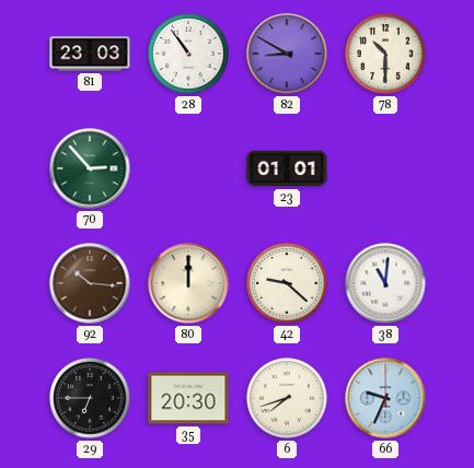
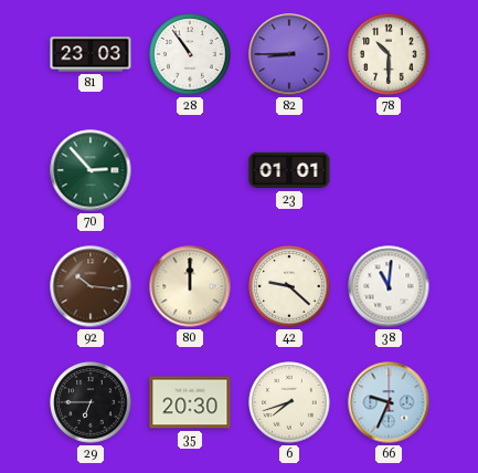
82: 8:50 -> 8:45
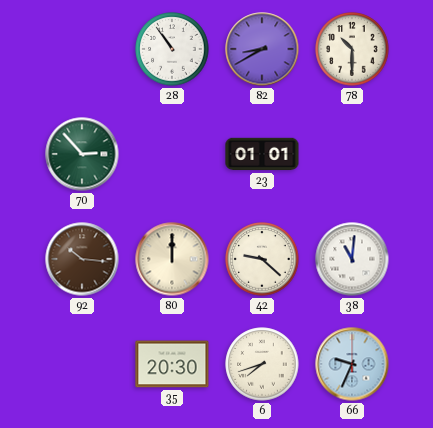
81: 23:03 -> none
82: 8:45 -> 8:40
29: 6:45 -> none
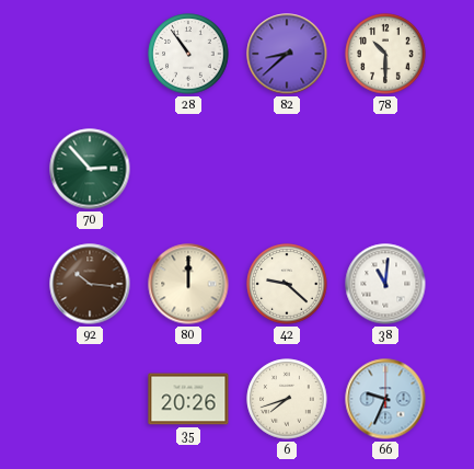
82: 8:40 -> 8:38
23: 01:01 -> none
35: 20:30 -> 20:26
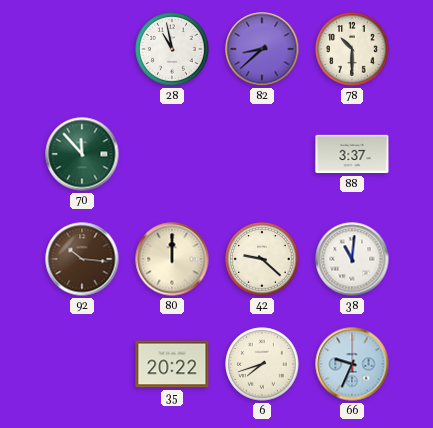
28: 10:54 -> 10:58
70: 2:53 -> 11:53
88: none -> 3:37
35: 20:26 -> 20:22
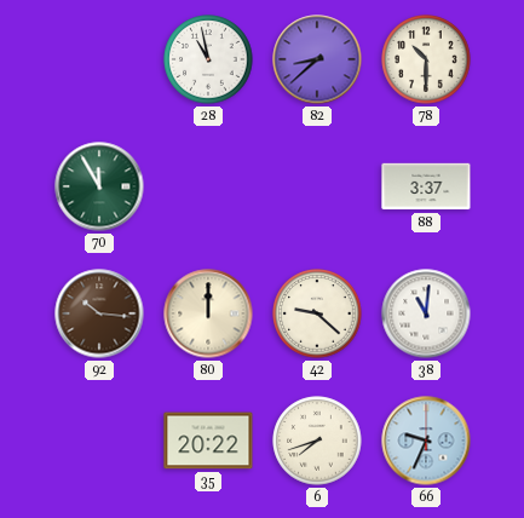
70: 11:53 -> 11:55
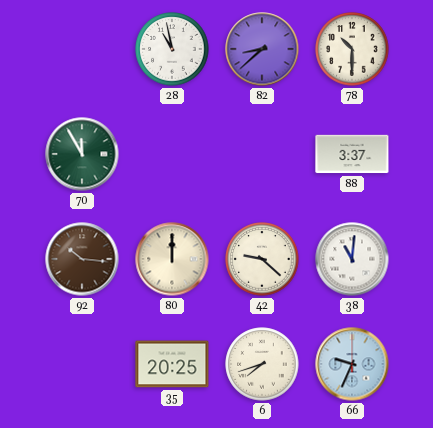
35: 20:22 -> 20:25
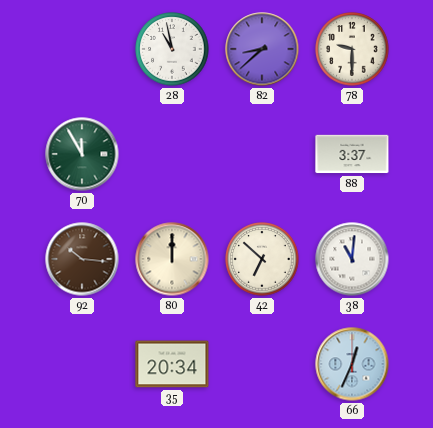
78: 10:30 -> 9:30
42: 9:22 -> 6:52
35: 20:25 -> 20:34
6: 7:42 -> none
66: 9:34 -> 12:34
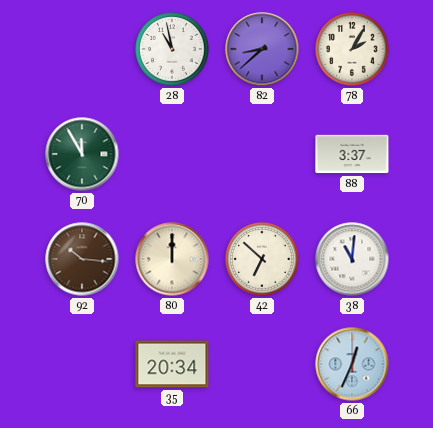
78: 9:30 -> 2:05
